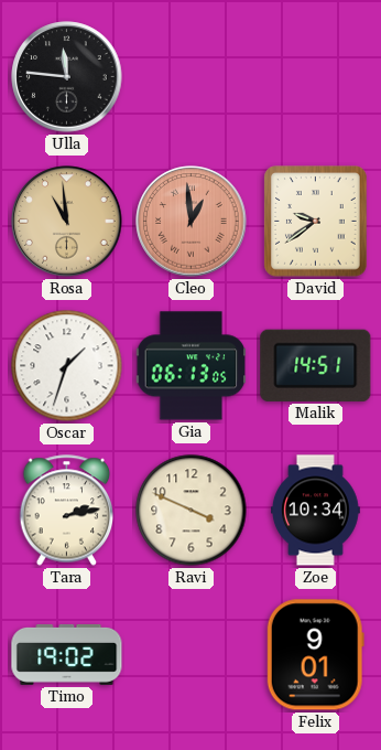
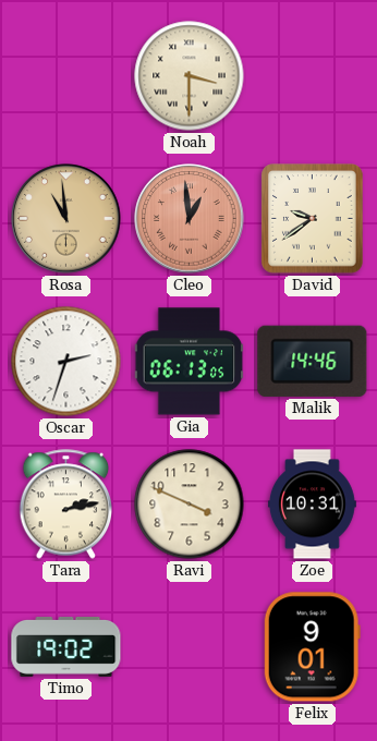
Ulla: 11:46 -> none
Noah: none -> 3:30
Oscar: 1:33 -> 2:33
Malik: 14:51 -> 14:46
Zoe: 10:34 -> 10:31
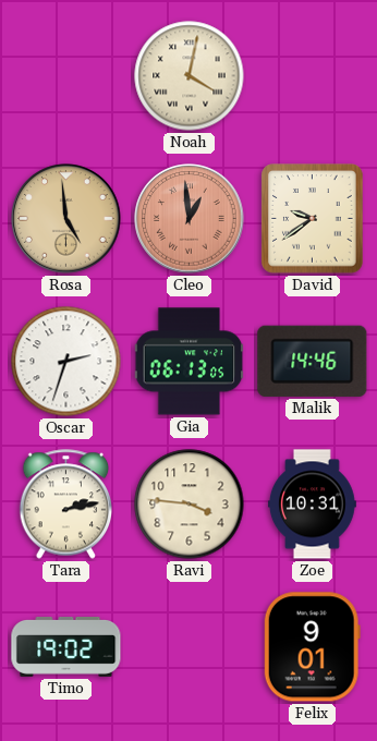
Noah: 3:30 -> 4:02
Rosa: 10:59 -> 4:59
Ravi: 3:49 -> 3:46
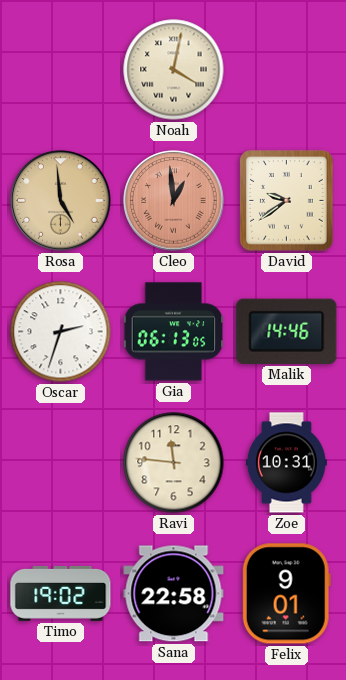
Tara: 2:13 -> none
Ravi: 3:46 -> 11:46
Sana: none -> 22:58
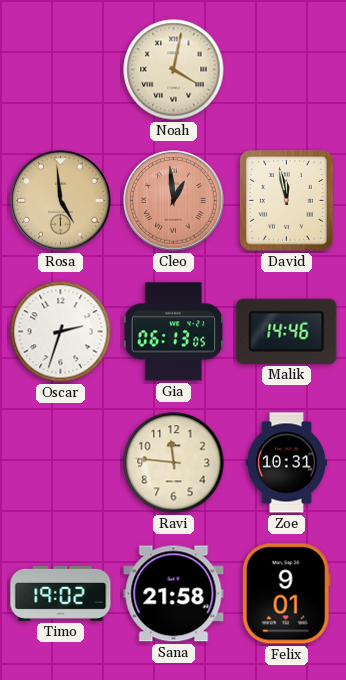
David: 9:39 -> 11:58
Sana: 22:58 -> 21:58
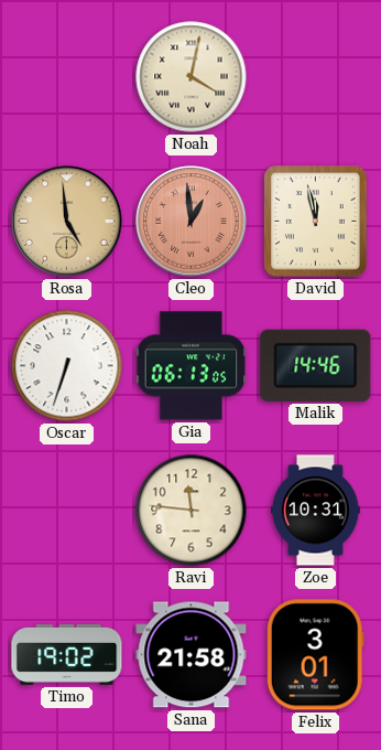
Oscar: 2:33 -> 6:33
Felix: 9:01 -> 3:01
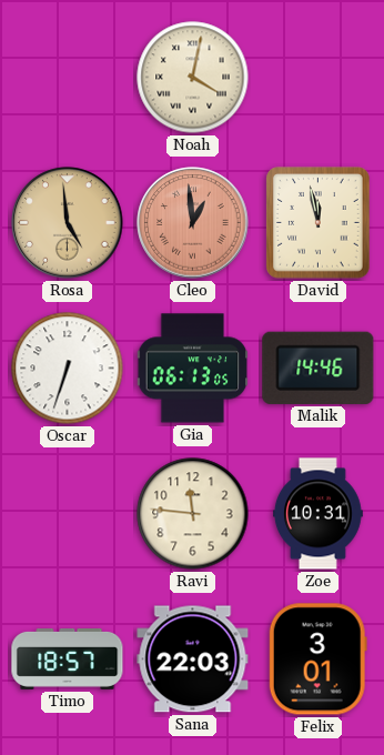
Timo: 19:02 -> 18:57
Sana: 21:58 -> 22:03
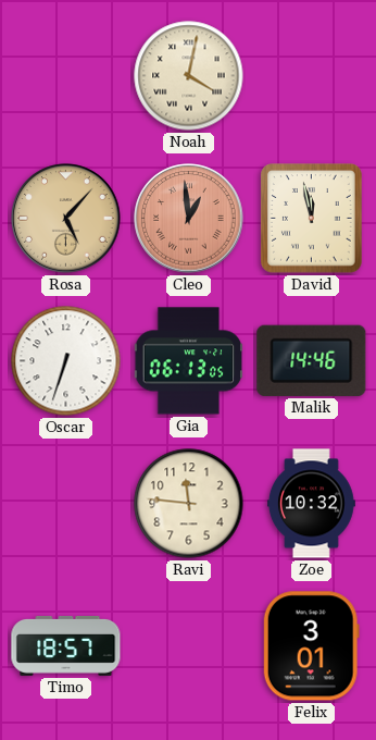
Rosa: 4:59 -> 5:07
Zoe: 10:31 -> 10:32
Sana: 22:03 -> none
